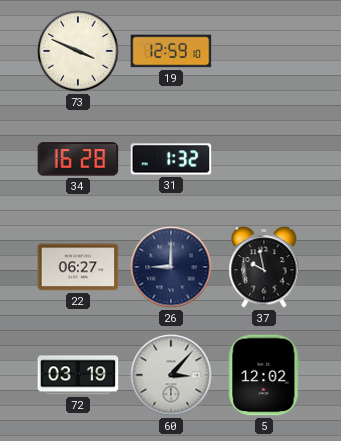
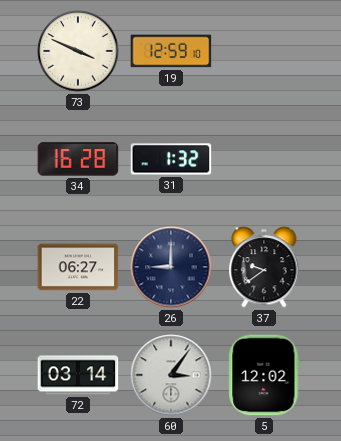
37: 9:58 -> 9:39
72: 03:19 -> 03:14
60: 3:07 -> 3:06
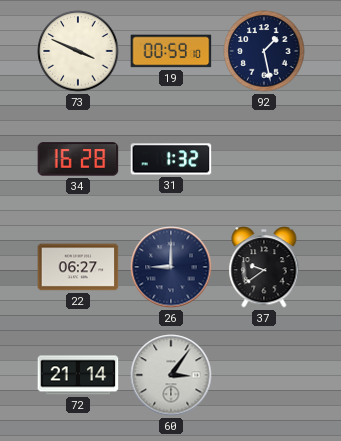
19: 12:59 -> 00:59
92: none -> 1:28
72: 03:14 -> 21:14
5: 12:02 -> none
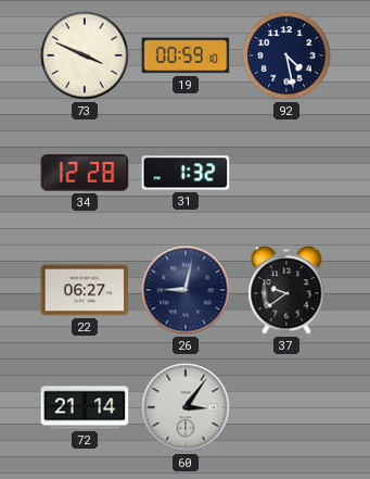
92: 1:28 -> 4:28
34: 16:28 -> 12:28
26: 9:00 -> 9:02
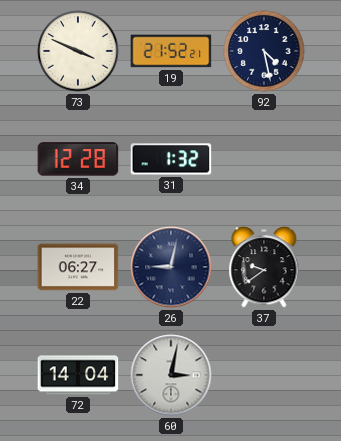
19: 00:59 -> 21:52
72: 21:14 -> 14:04
60: 3:06 -> 3:02
